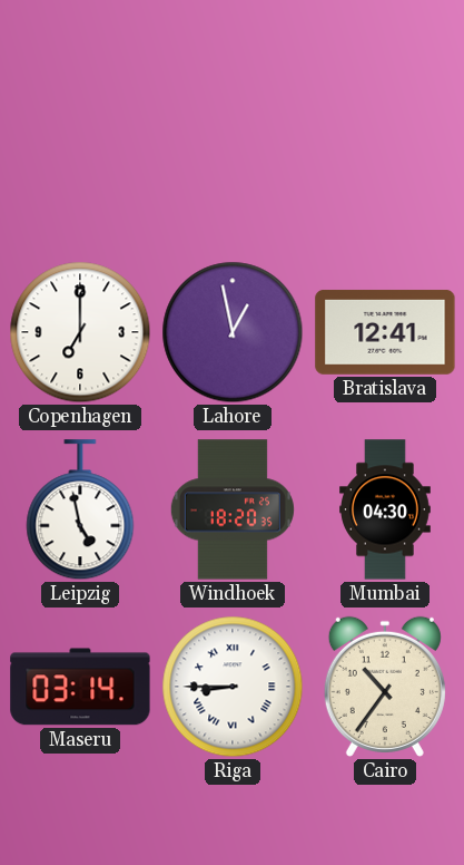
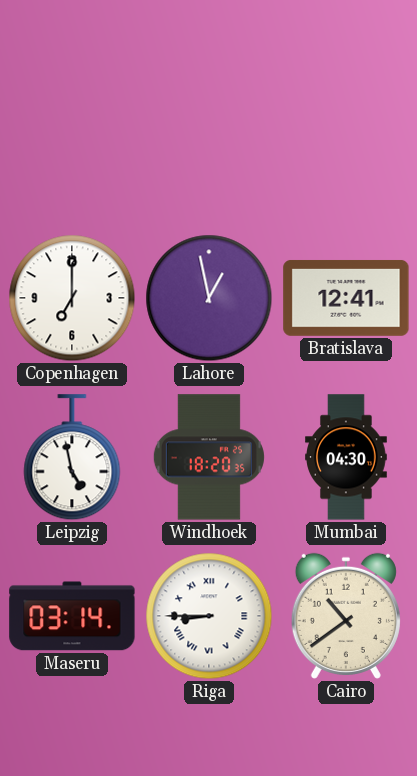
Cairo: 10:36 -> 10:39
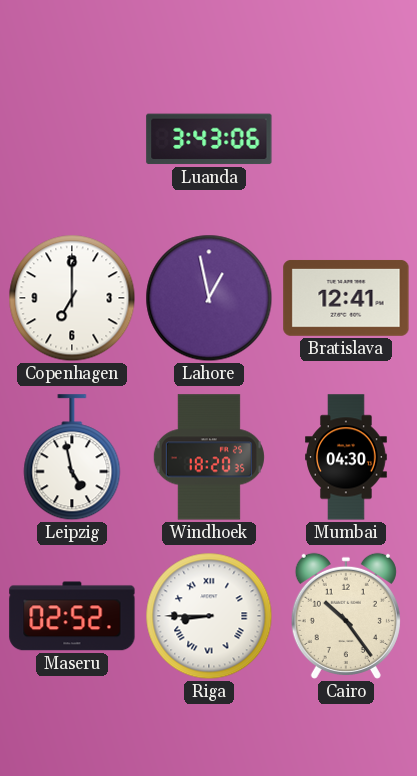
Luanda: none -> 3:43
Maseru: 03:14 -> 02:52
Cairo: 10:39 -> 10:24
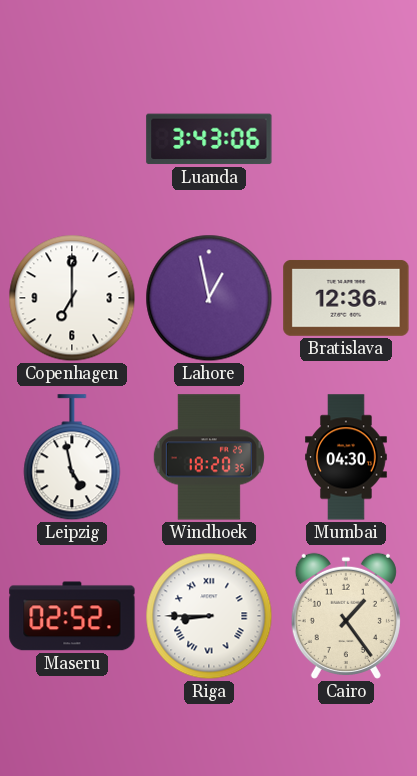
Bratislava: 12:41 -> 12:36
Cairo: 10:24 -> 1:24
